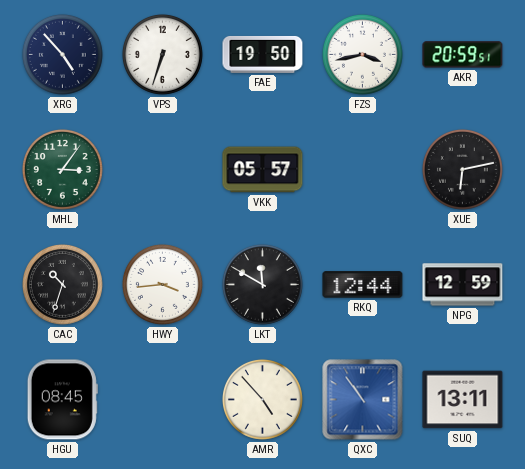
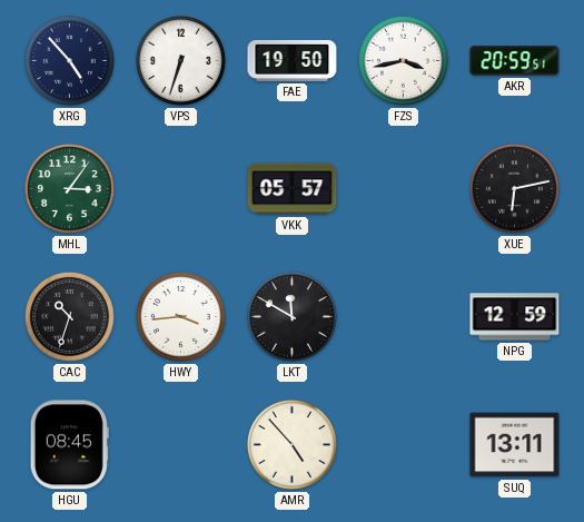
RKQ: 12:44 -> none
QXC: 10:54 -> none
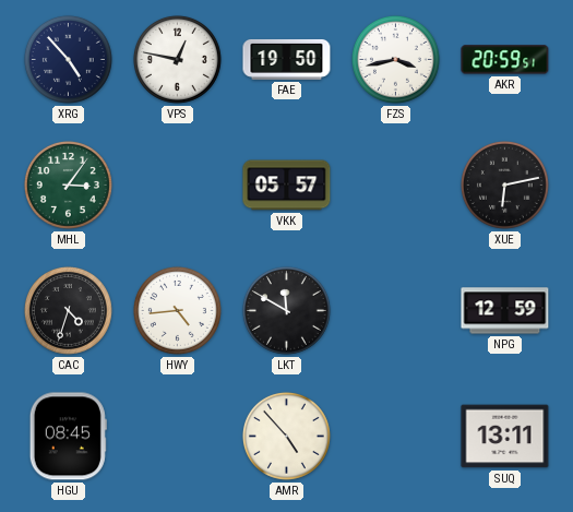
VPS: 6:33 -> 12:47
CAC: 10:33 -> 4:33
HWY: 3:44 -> 4:44
